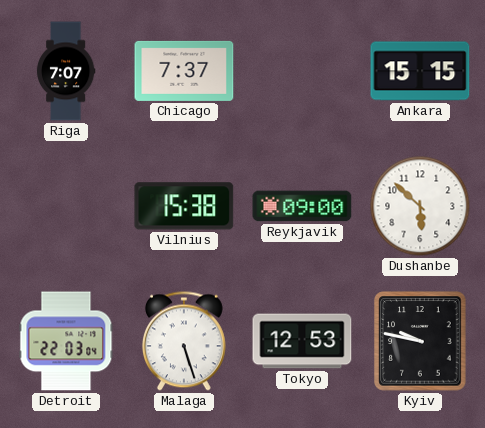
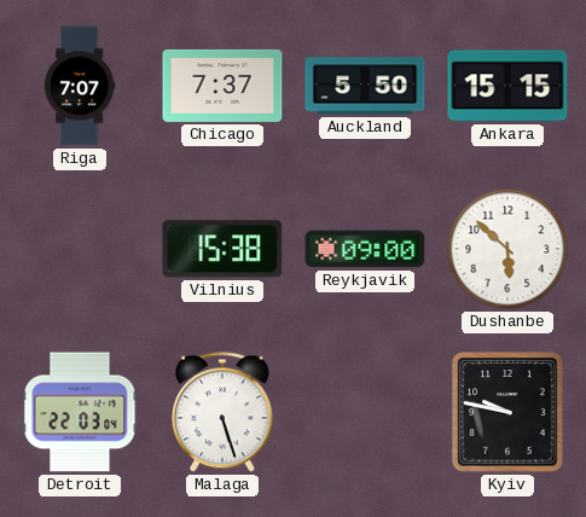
Auckland: none -> 5:50
Tokyo: 12:53 -> none
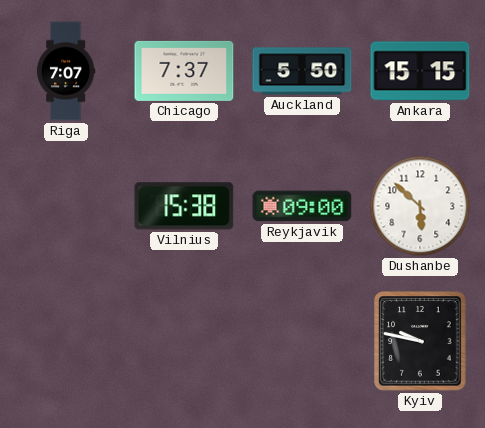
Detroit: 22:03 -> none
Malaga: 5:27 -> none
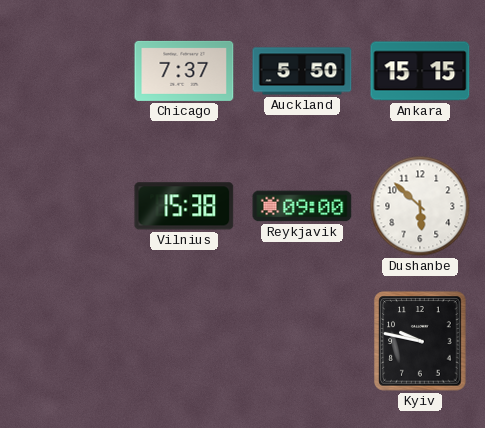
Riga: 7:07 -> none
